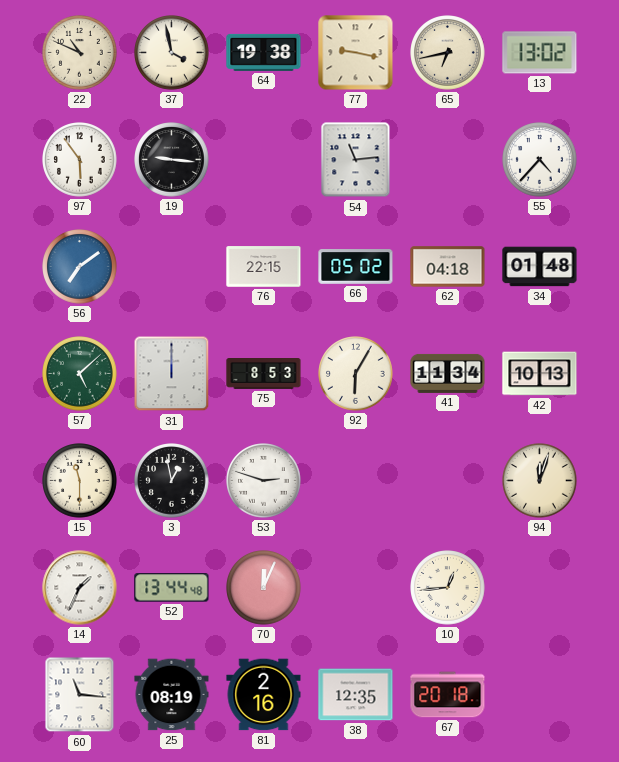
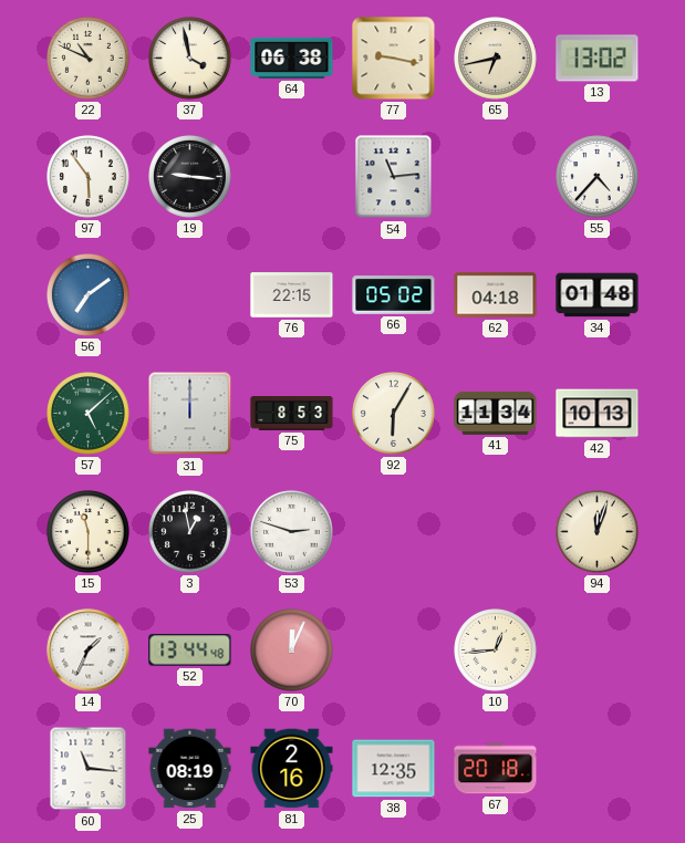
64: 19:38 -> 06:38
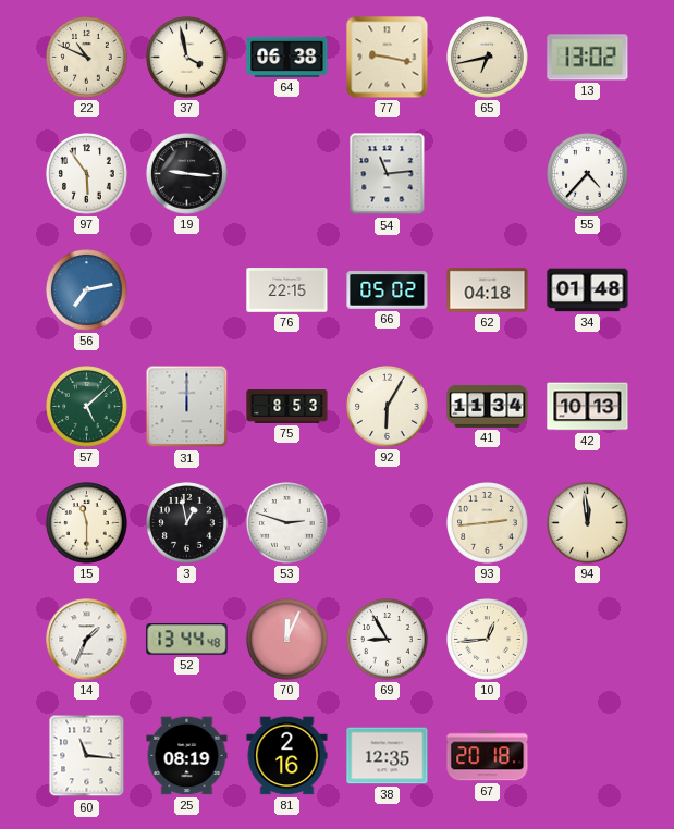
56: 7:09 -> 7:13
93: none -> 2:44
94: 12:03 -> 11:59
69: none -> 8:55
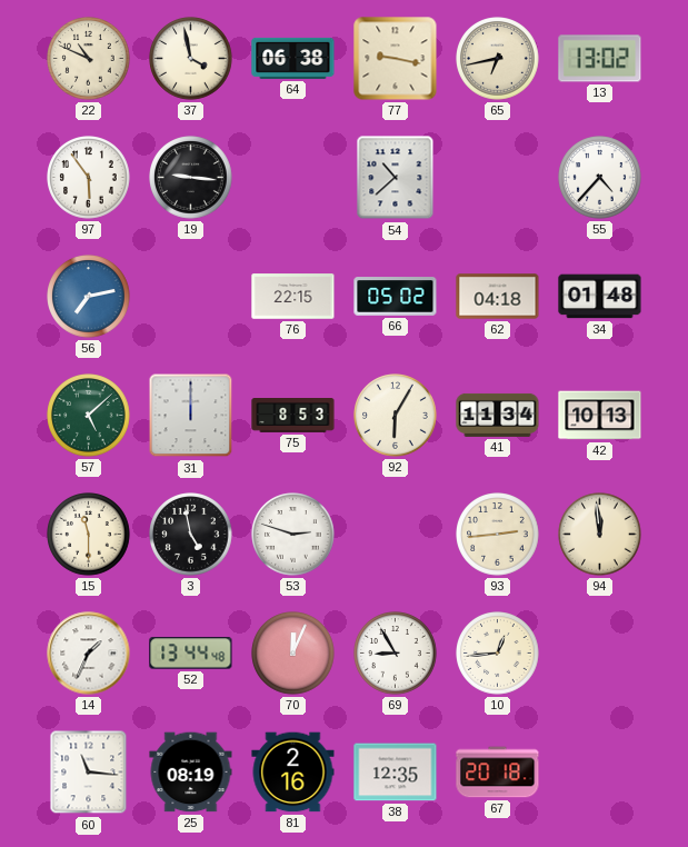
54: 11:14 -> 10:38
3: 12:58 -> 4:58
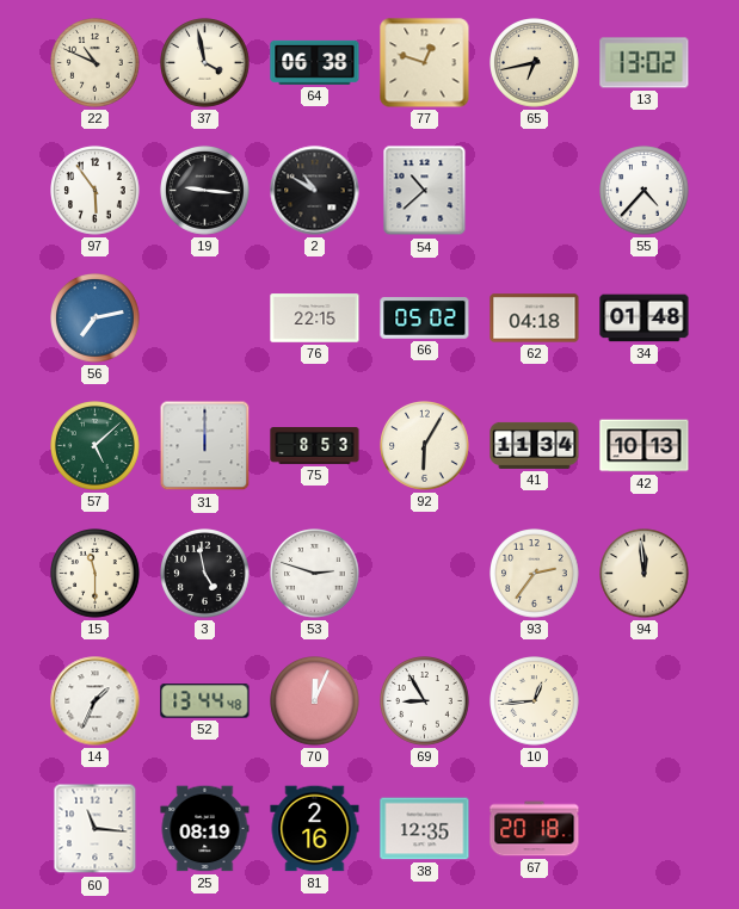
77: 9:17 -> 12:48
2: none -> 10:50
93: 2:44 -> 2:36
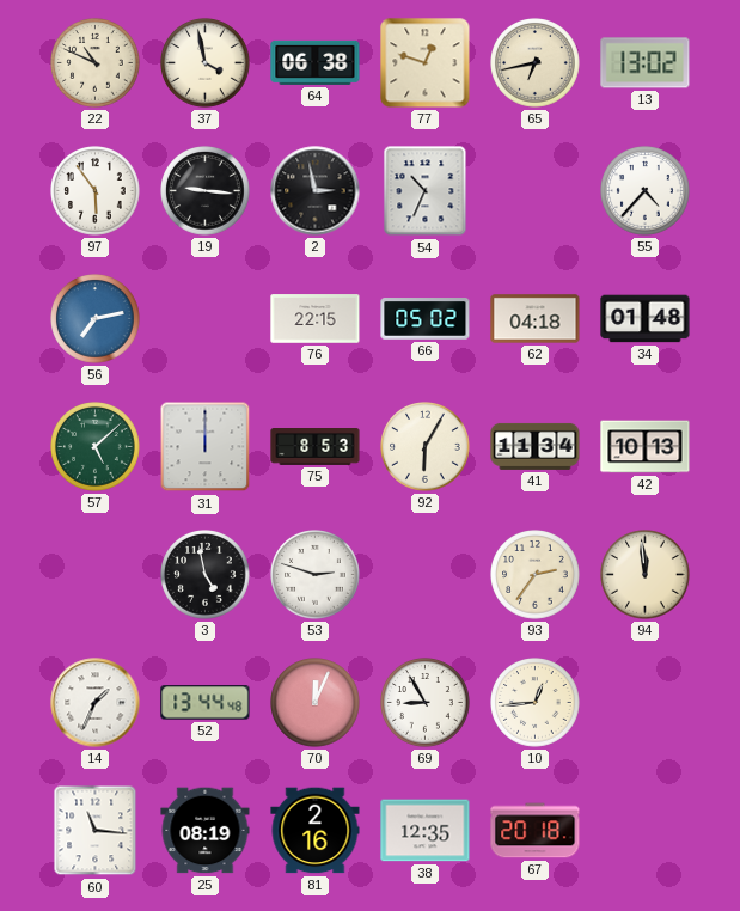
2: 10:50 -> 2:58
54: 10:38 -> 10:34
15: 11:30 -> none
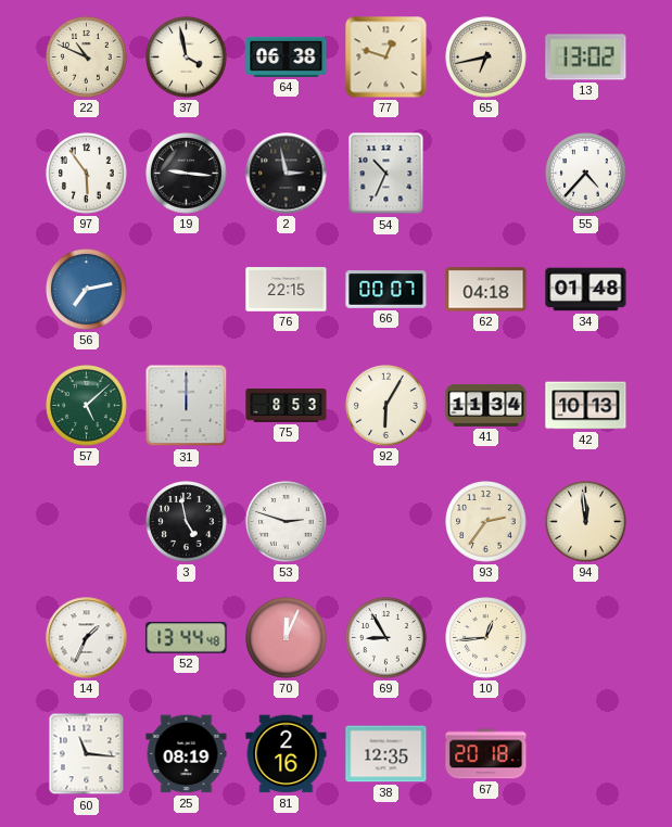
66: 05:02 -> 00:07
